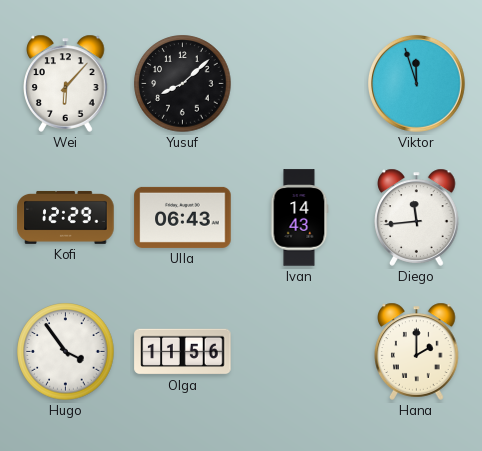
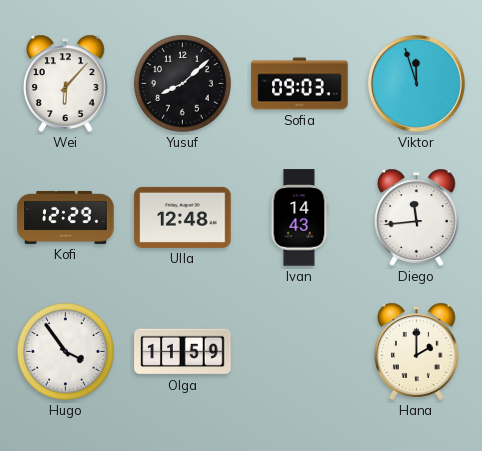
Sofia: none -> 09:03
Ulla: 06:43 -> 12:48
Olga: 11:56 -> 11:59
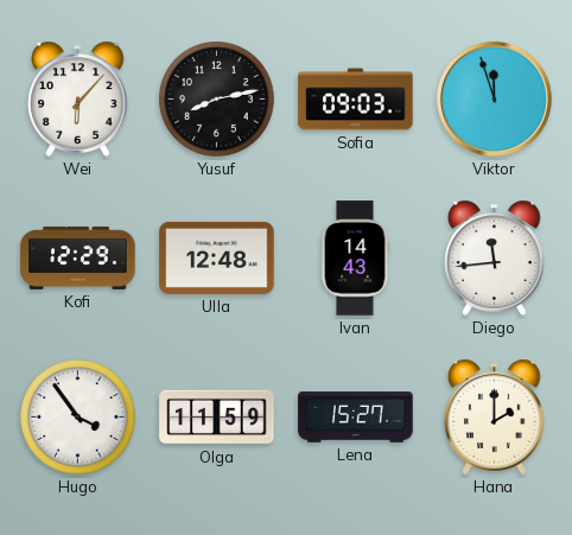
Yusuf: 8:08 -> 8:13
Lena: none -> 15:27
